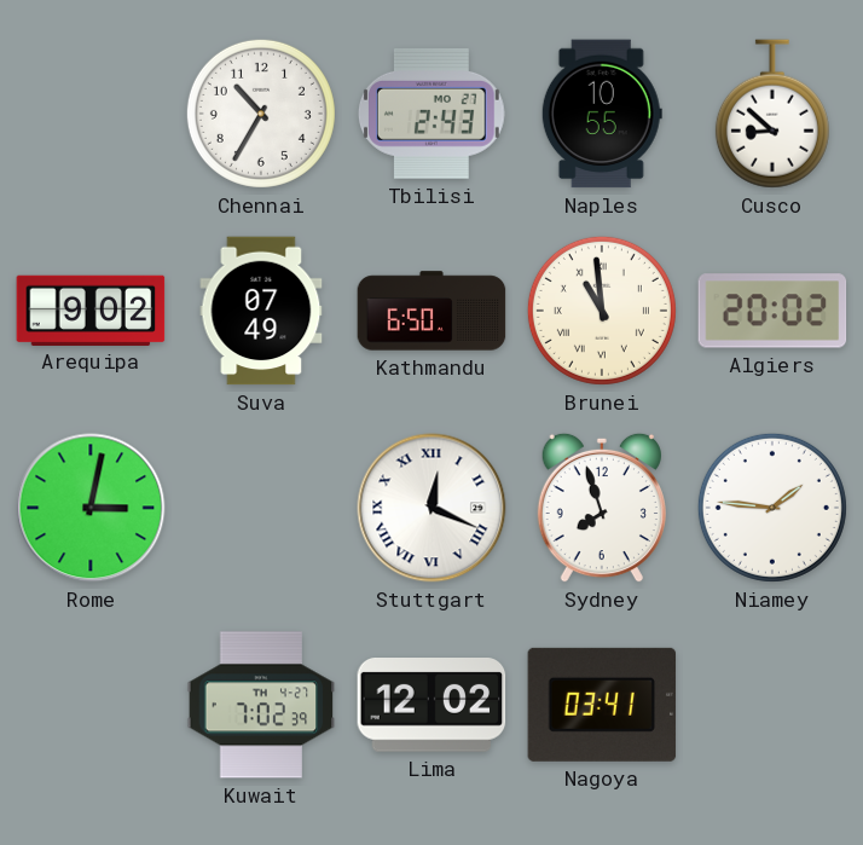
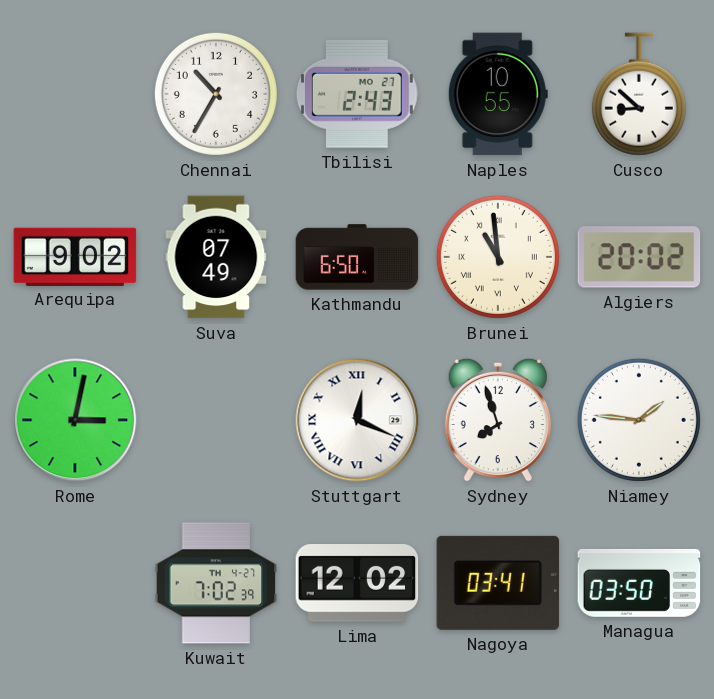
Managua: none -> 03:50
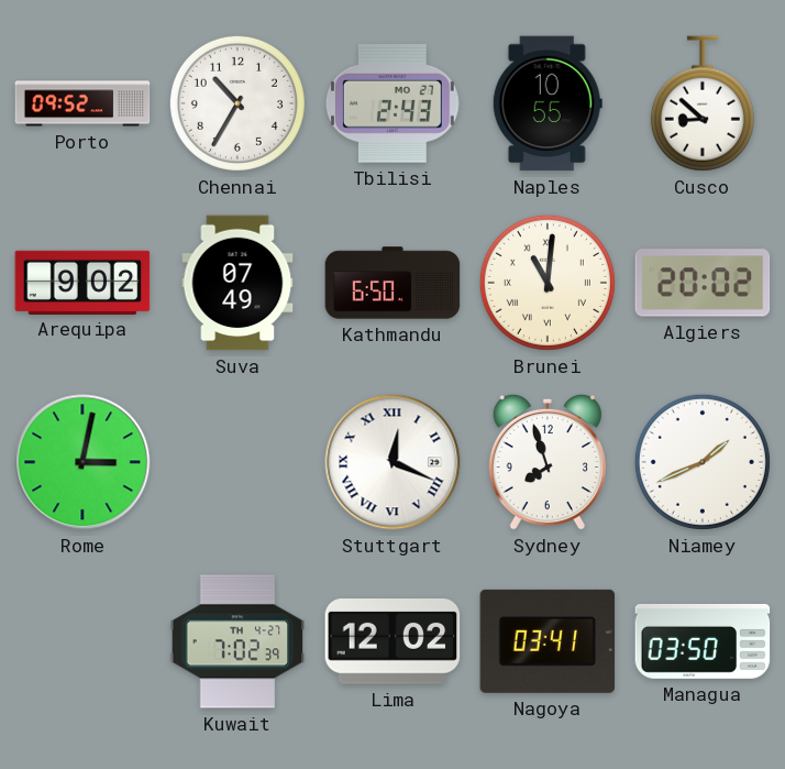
Porto: none -> 09:52
Brunei: 10:59 -> 11:01
Niamey: 1:46 -> 1:41
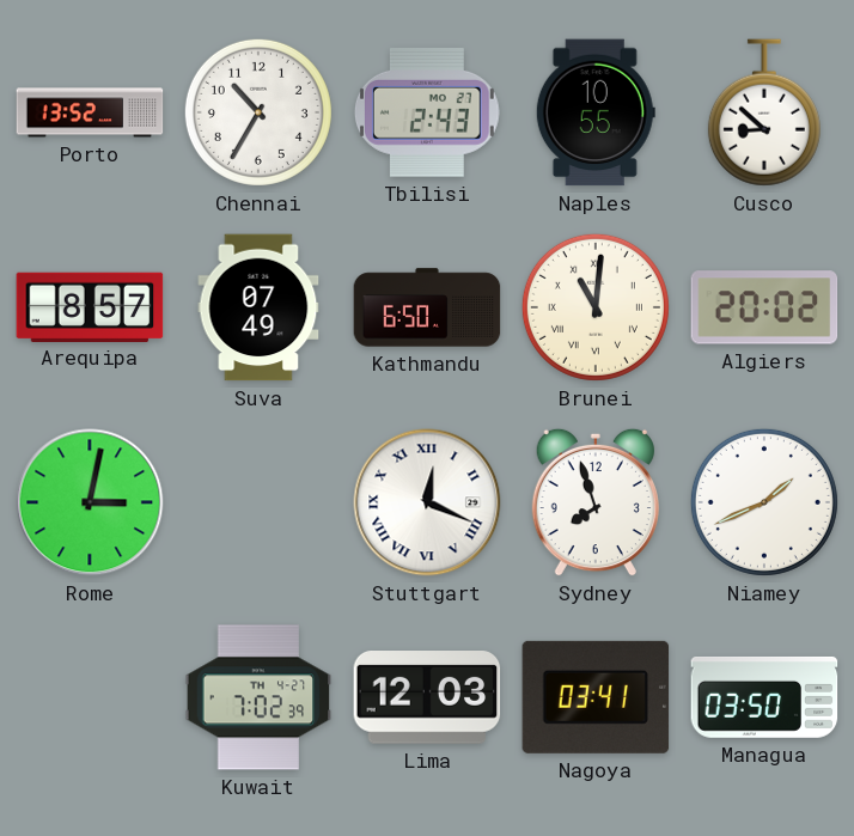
Porto: 09:52 -> 13:52
Arequipa: 9:02 -> 8:57
Lima: 12:02 -> 12:03
